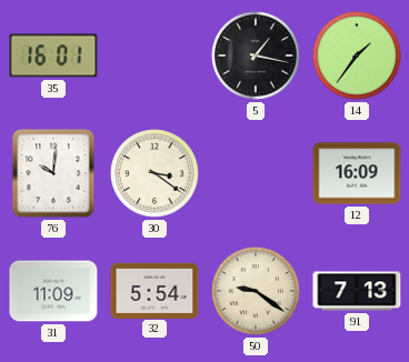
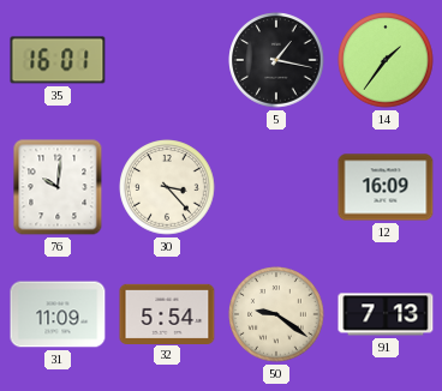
30: 3:21 -> 3:23
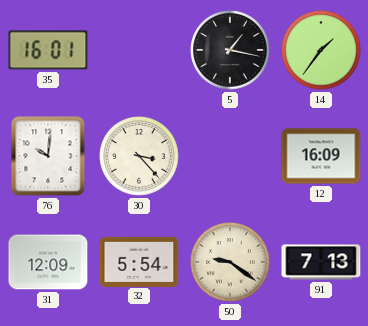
31: 11:09 -> 12:09
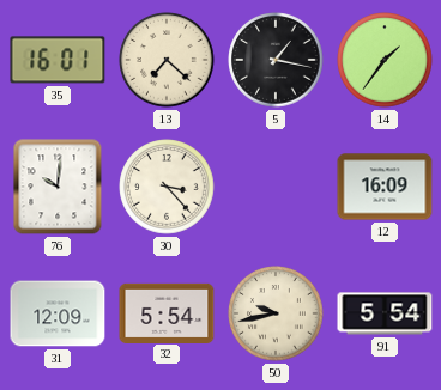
13: none -> 7:22
50: 9:21 -> 9:43
91: 7:13 -> 5:54
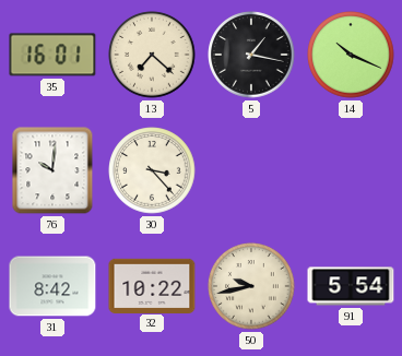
14: 1:36 -> 10:19
12: 16:09 -> none
31: 12:09 -> 8:42
32: 5:54 -> 10:22
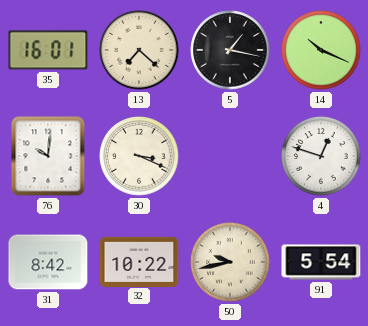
30: 3:23 -> 3:19
4: none -> 12:48
